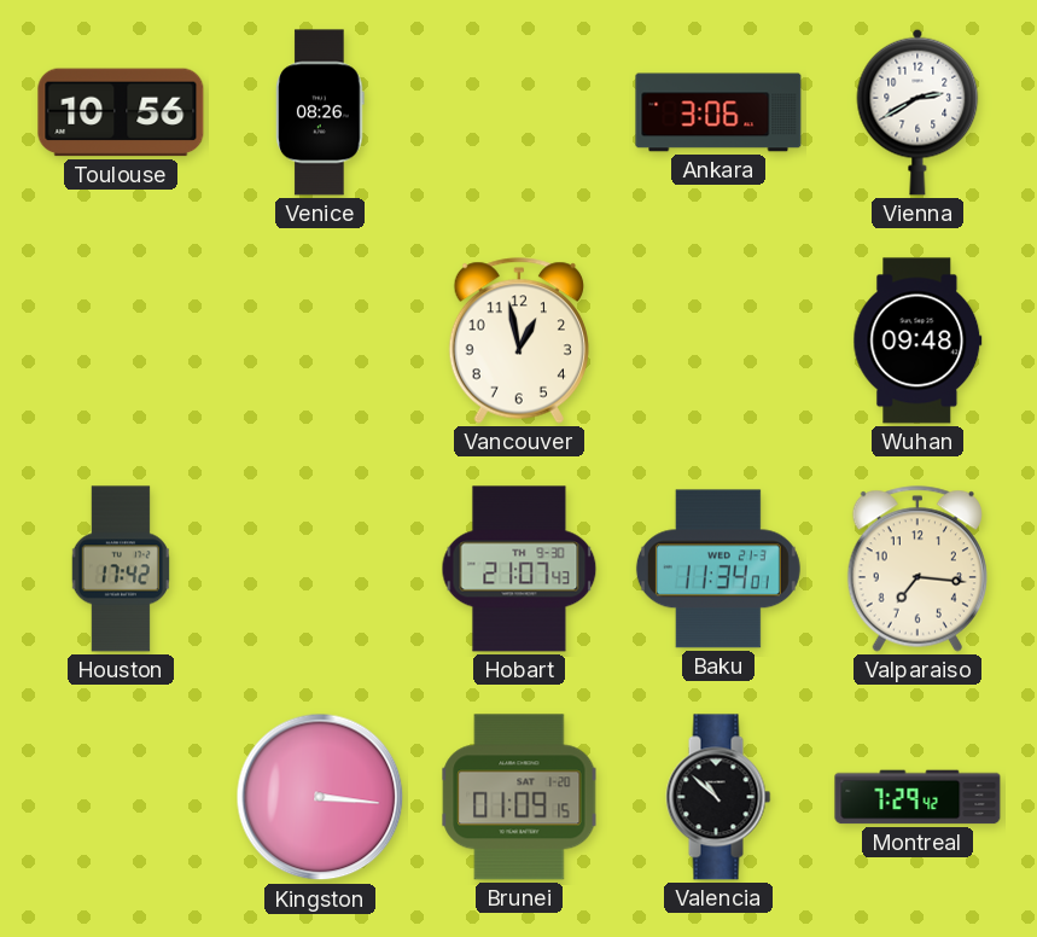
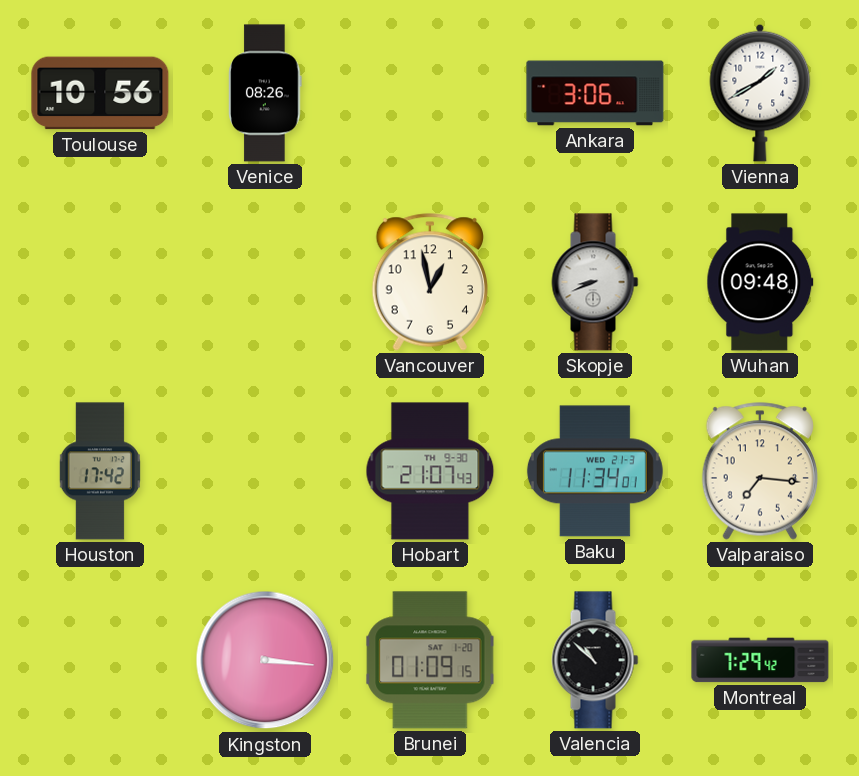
Vienna: 2:40 -> 1:40
Skopje: none -> 8:41
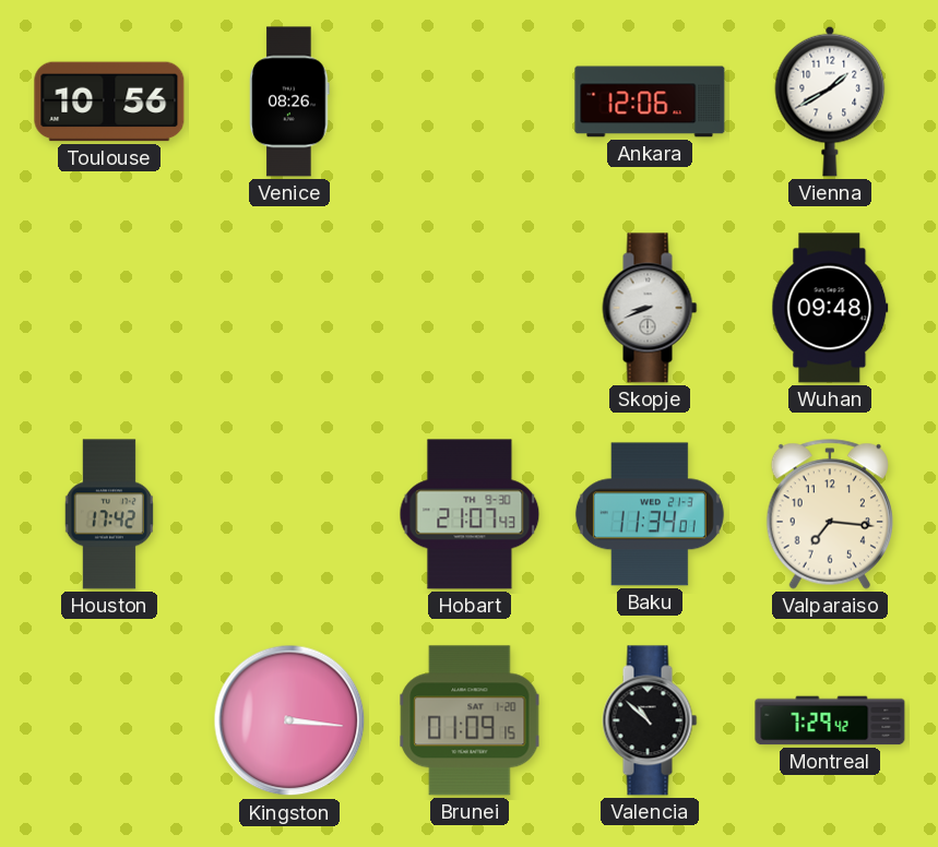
Ankara: 3:06 -> 12:06
Vancouver: 12:58 -> none
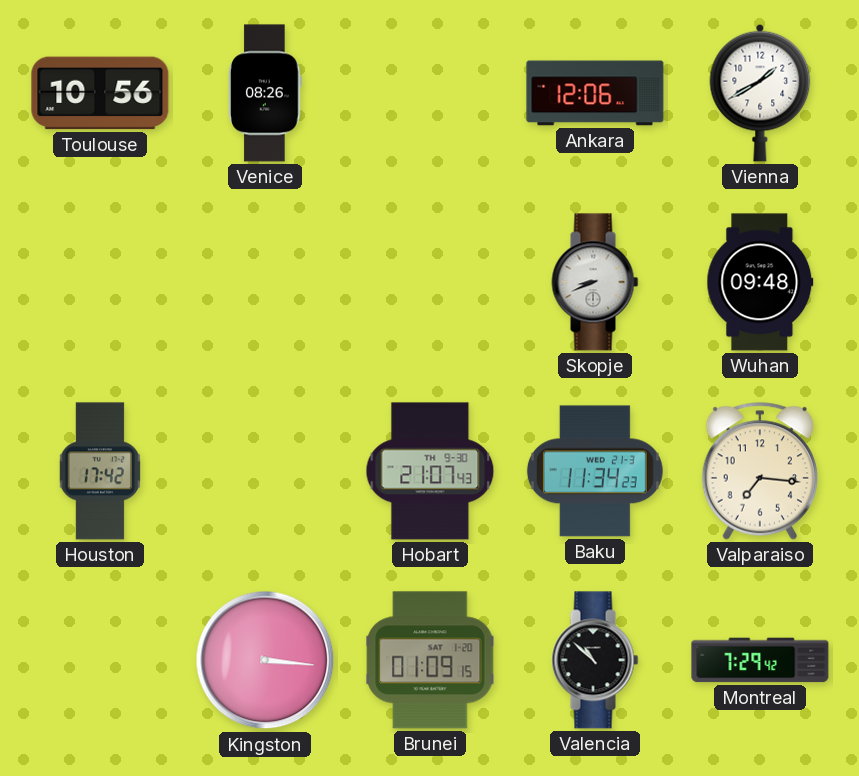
Baku: 11:34:01 -> 11:34:23
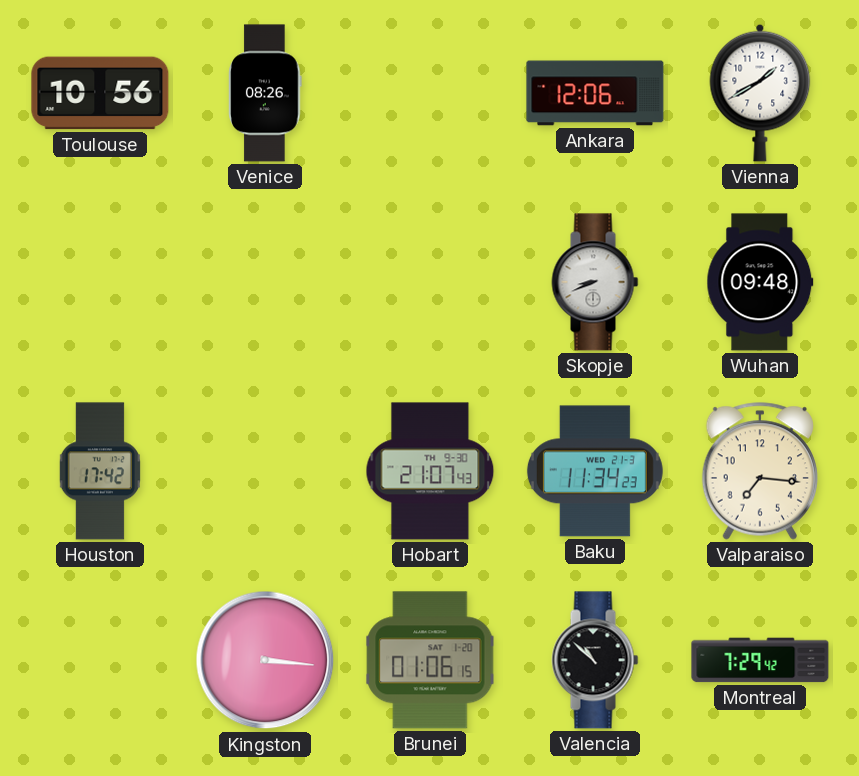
Brunei: 01:09 -> 01:06
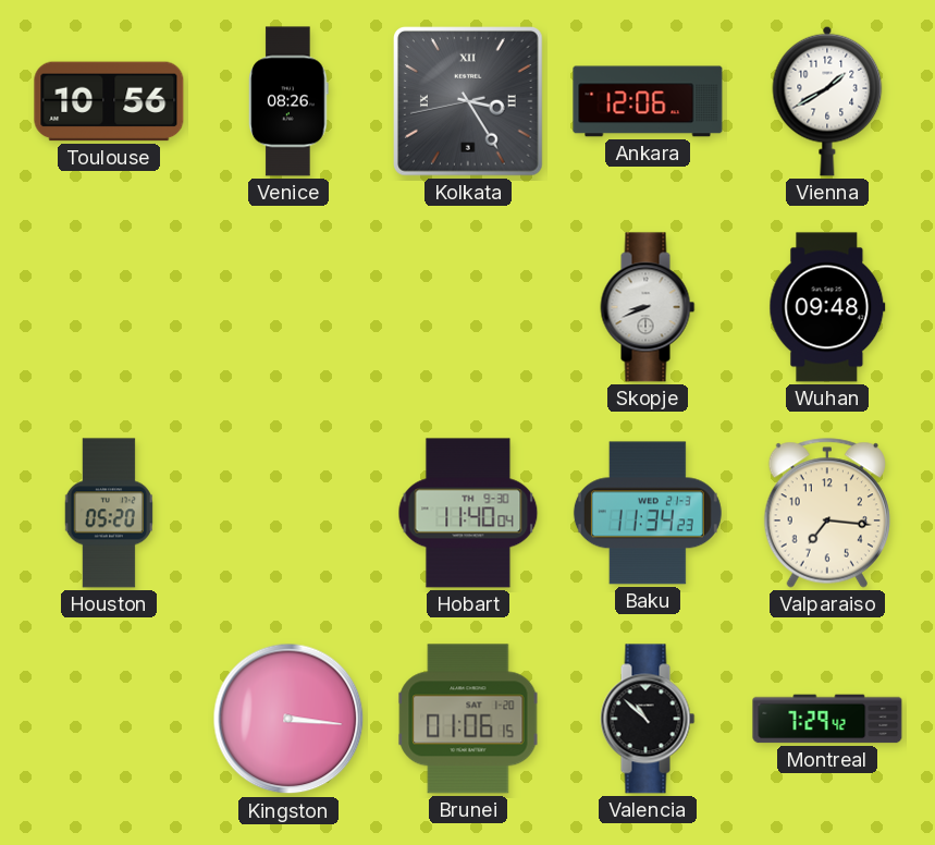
Kolkata: none -> 3:24
Houston: 17:42 -> 05:20
Hobart: 21:07 -> 11:40
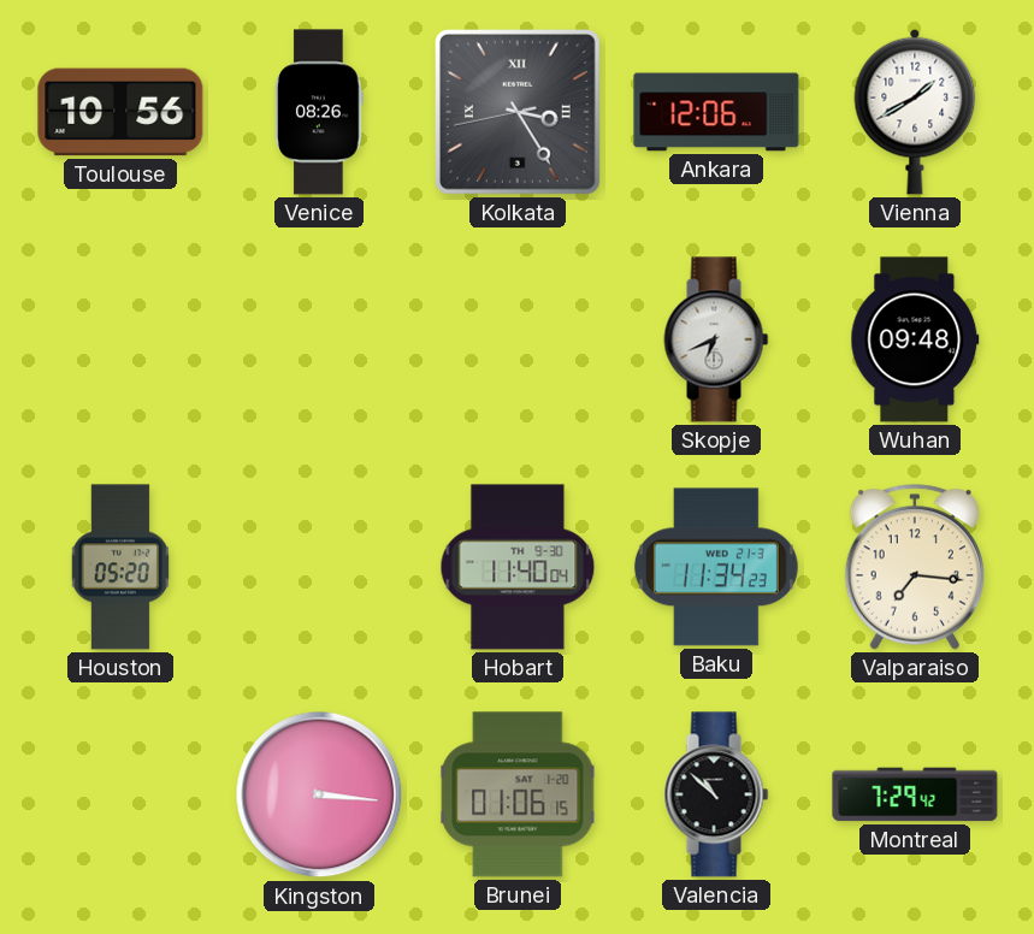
Skopje: 8:41 -> 6:41
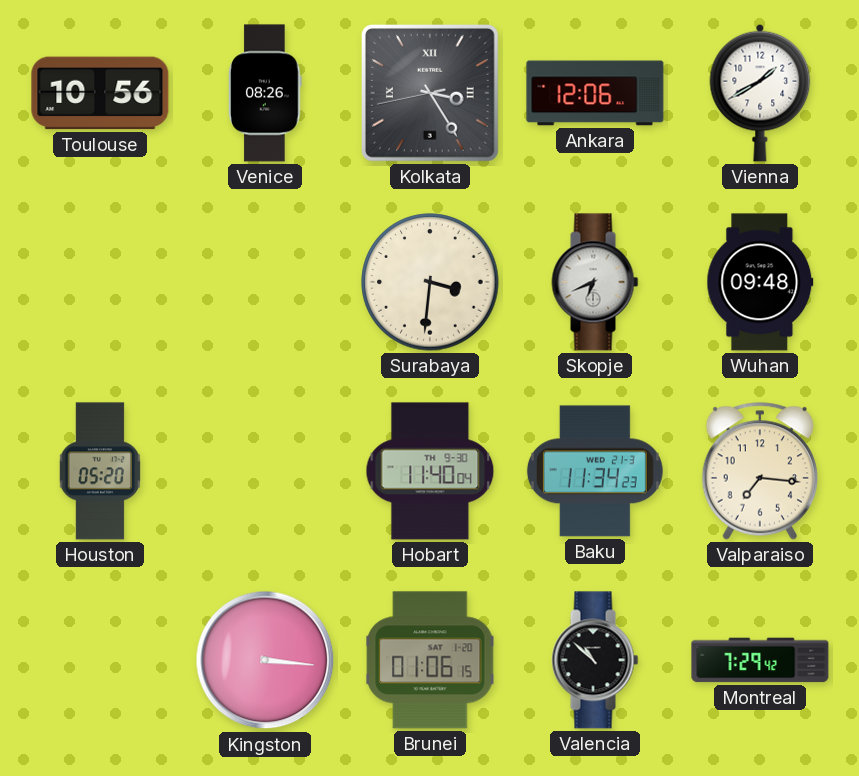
Surabaya: none -> 3:31
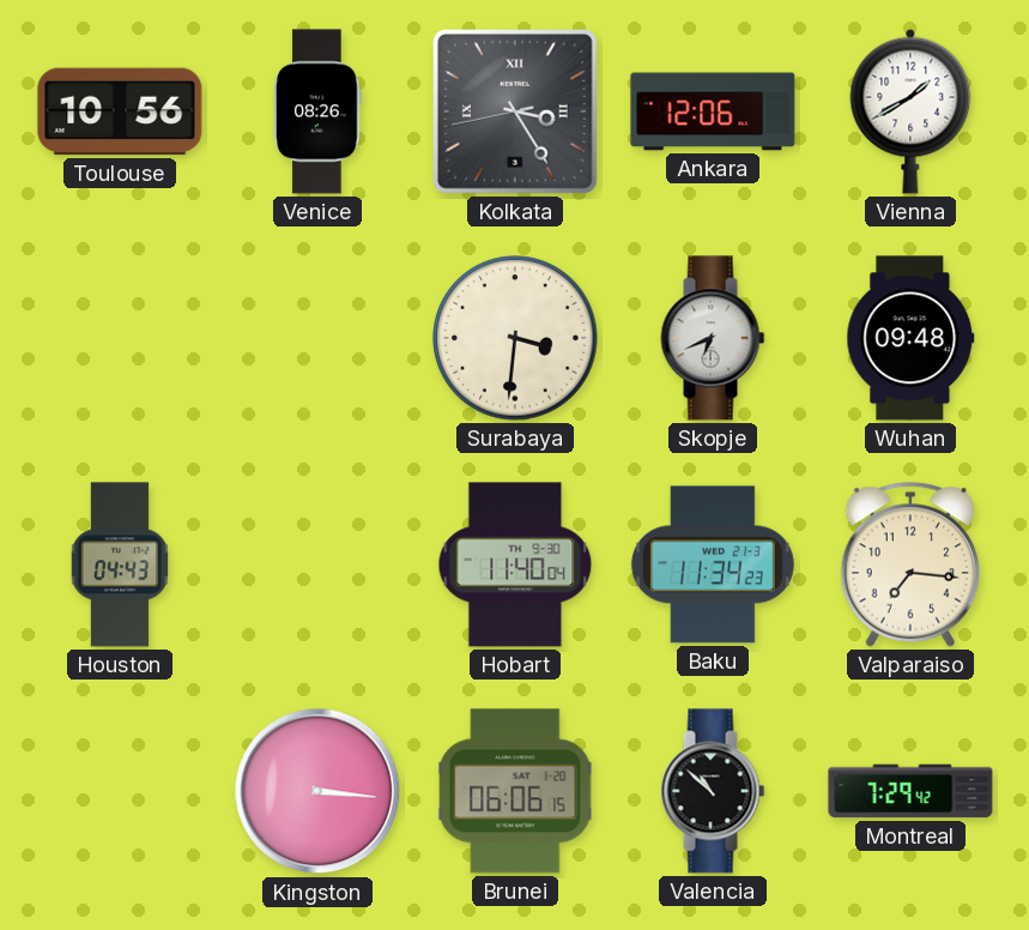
Houston: 05:20 -> 04:43
Brunei: 01:06 -> 06:06
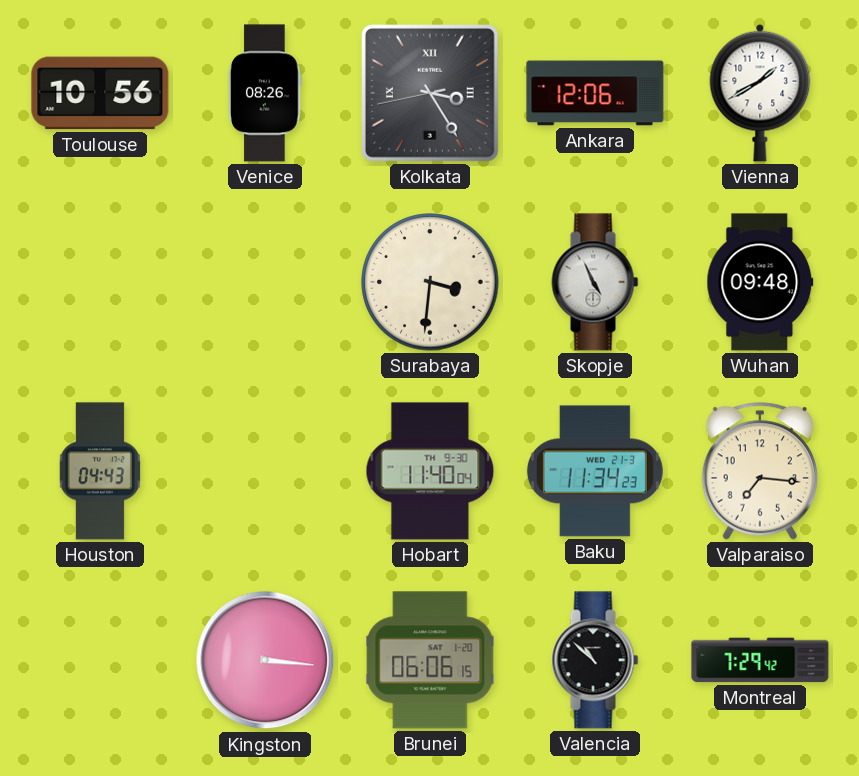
Skopje: 6:41 -> 4:56
